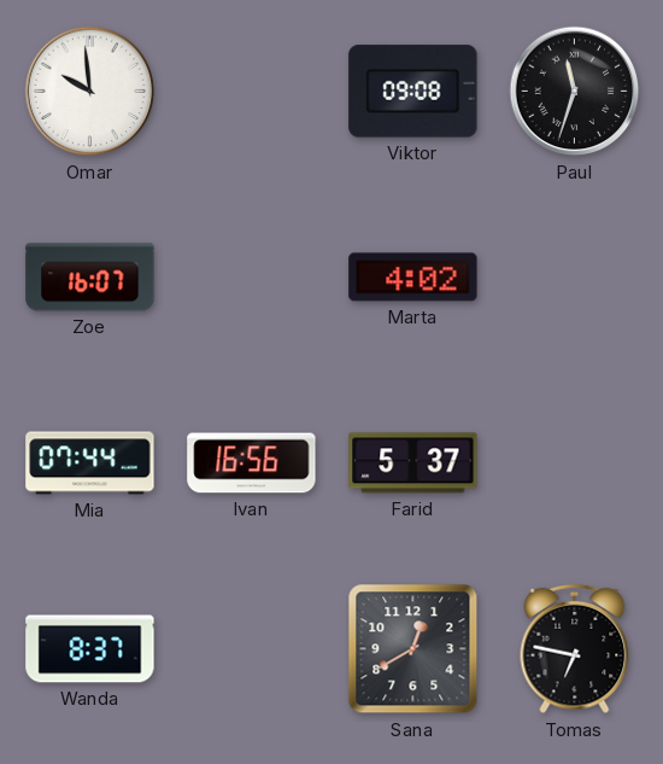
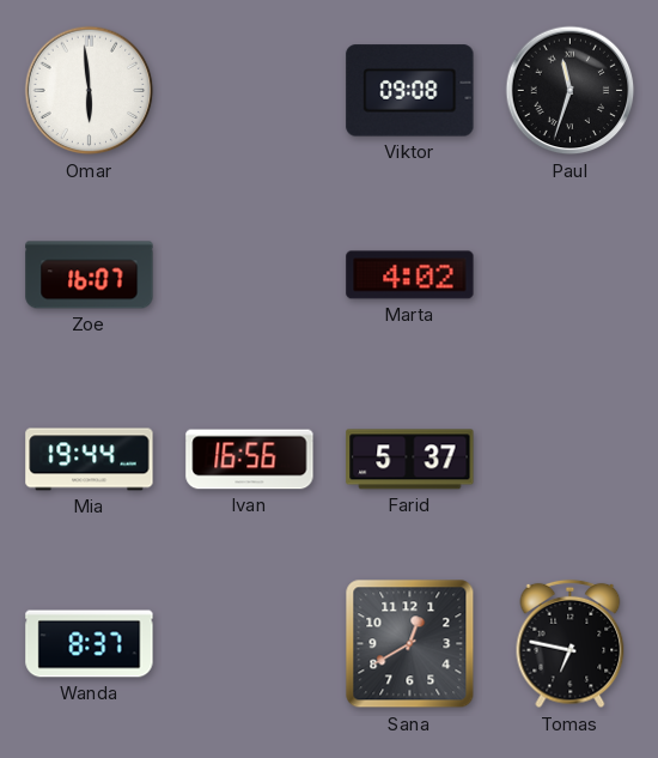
Omar: 9:59 -> 5:59
Mia: 07:44 -> 19:44
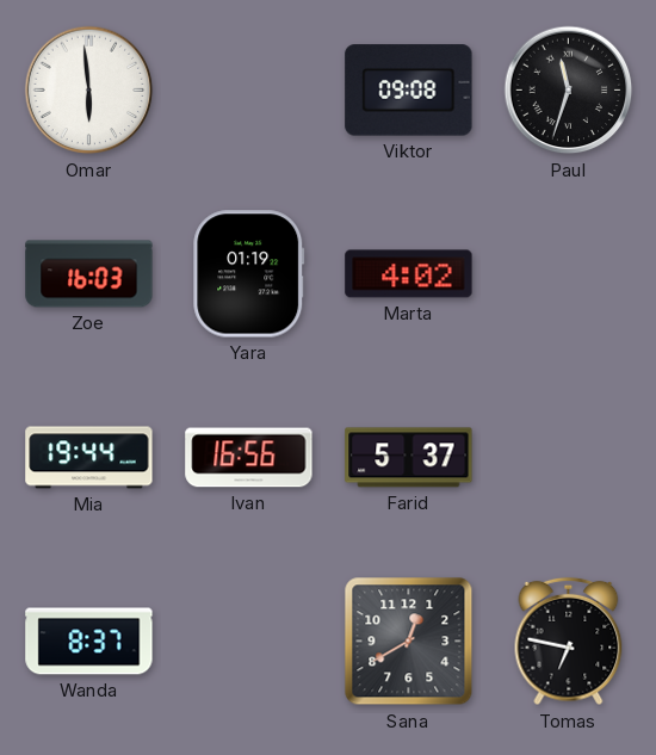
Zoe: 16:07 -> 16:03
Yara: none -> 01:19
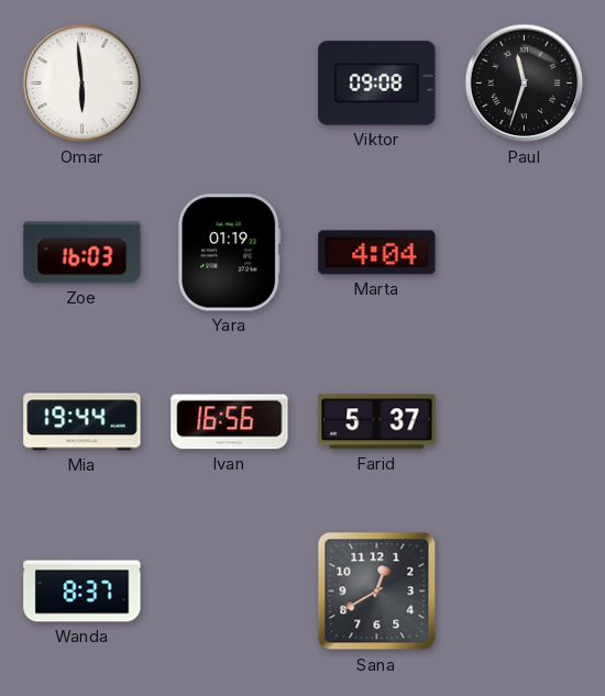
Marta: 4:02 -> 4:04
Tomas: 6:47 -> none
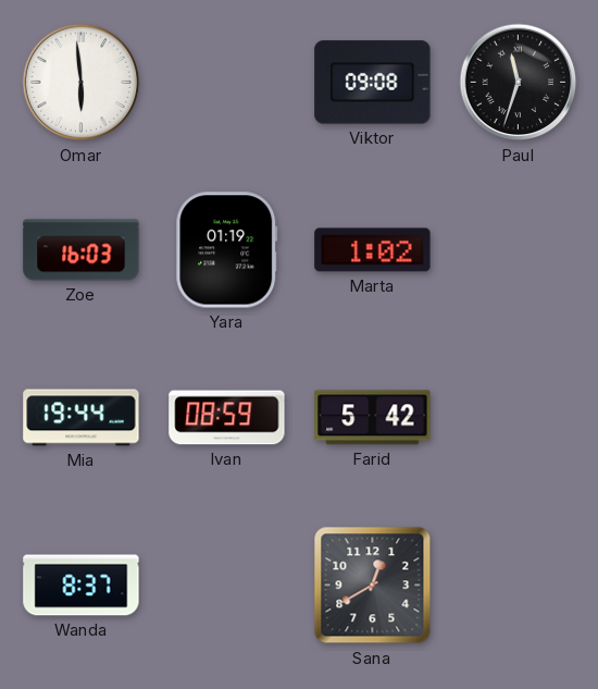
Marta: 4:04 -> 1:02
Ivan: 16:56 -> 08:59
Farid: 5:37 -> 5:42
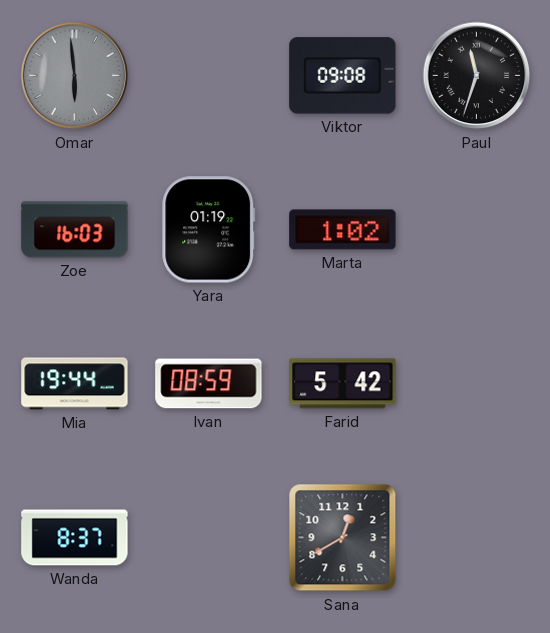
Omar dial: white -> grey
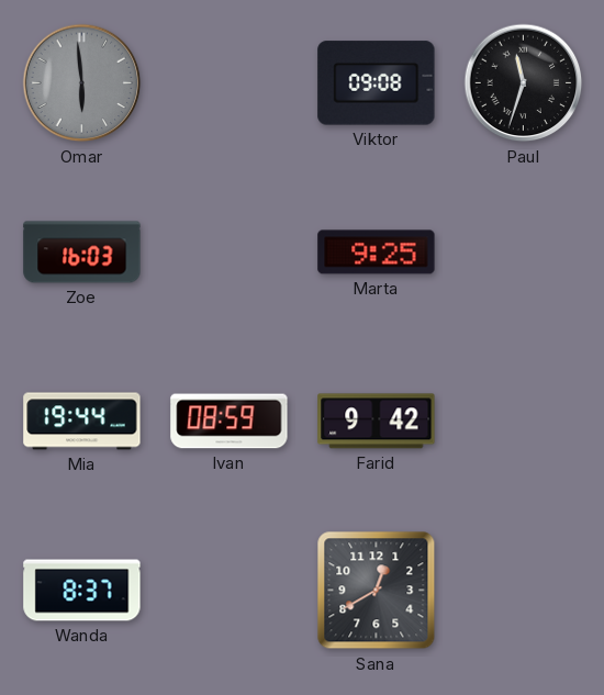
Yara: 01:19 -> none
Marta: 1:02 -> 9:25
Farid: 5:42 -> 9:42
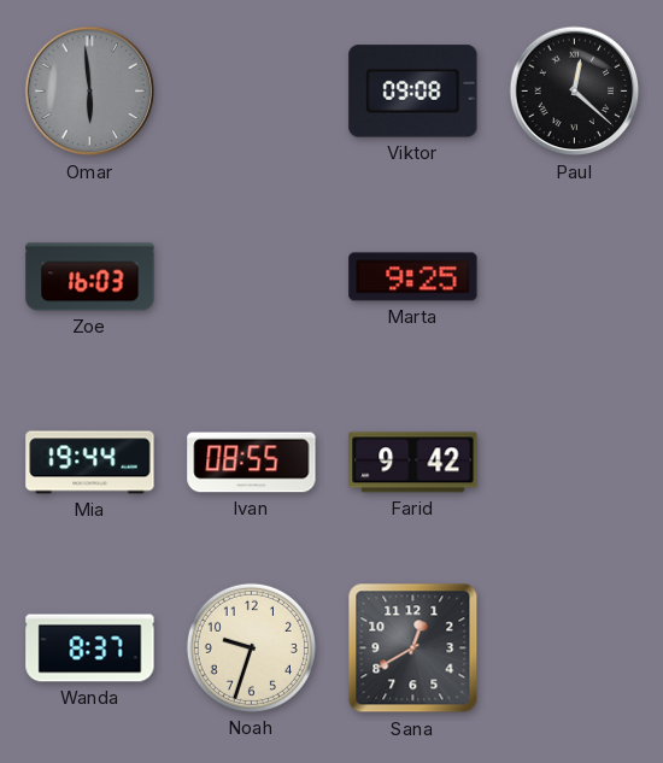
Paul: 11:33 -> 12:22
Ivan: 08:59 -> 08:55
Noah: none -> 9:33
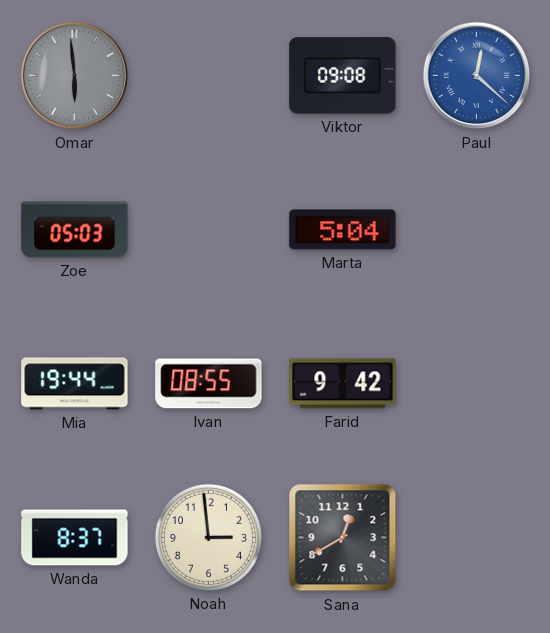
Paul dial: black -> blue
Zoe: 16:03 -> 05:03
Marta: 9:25 -> 5:04
Noah: 9:33 -> 2:59
